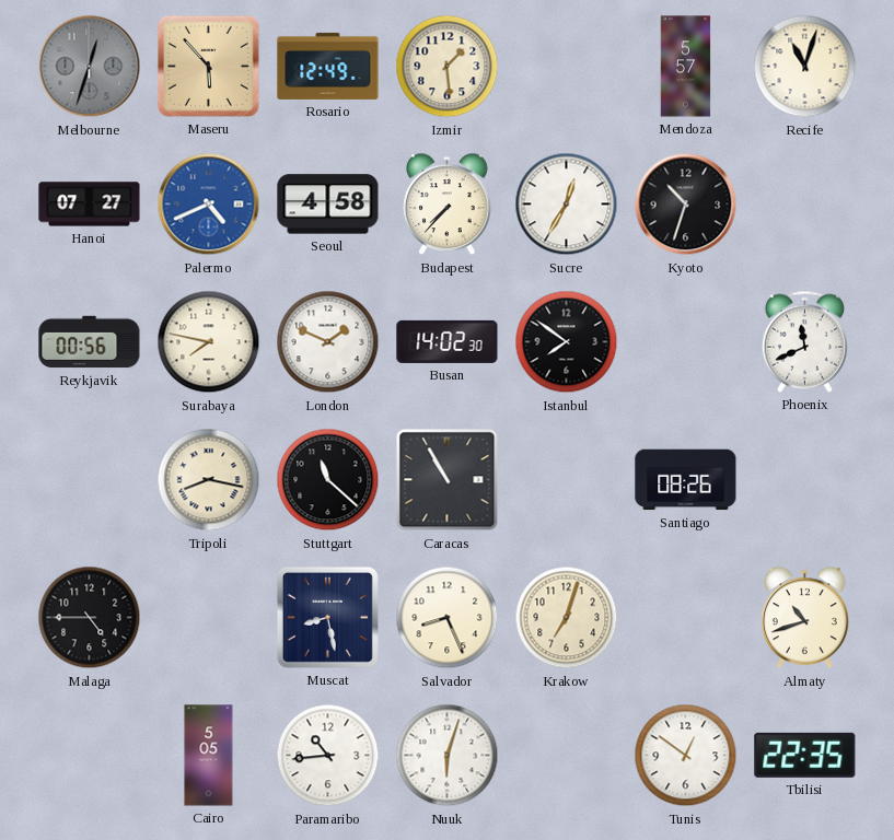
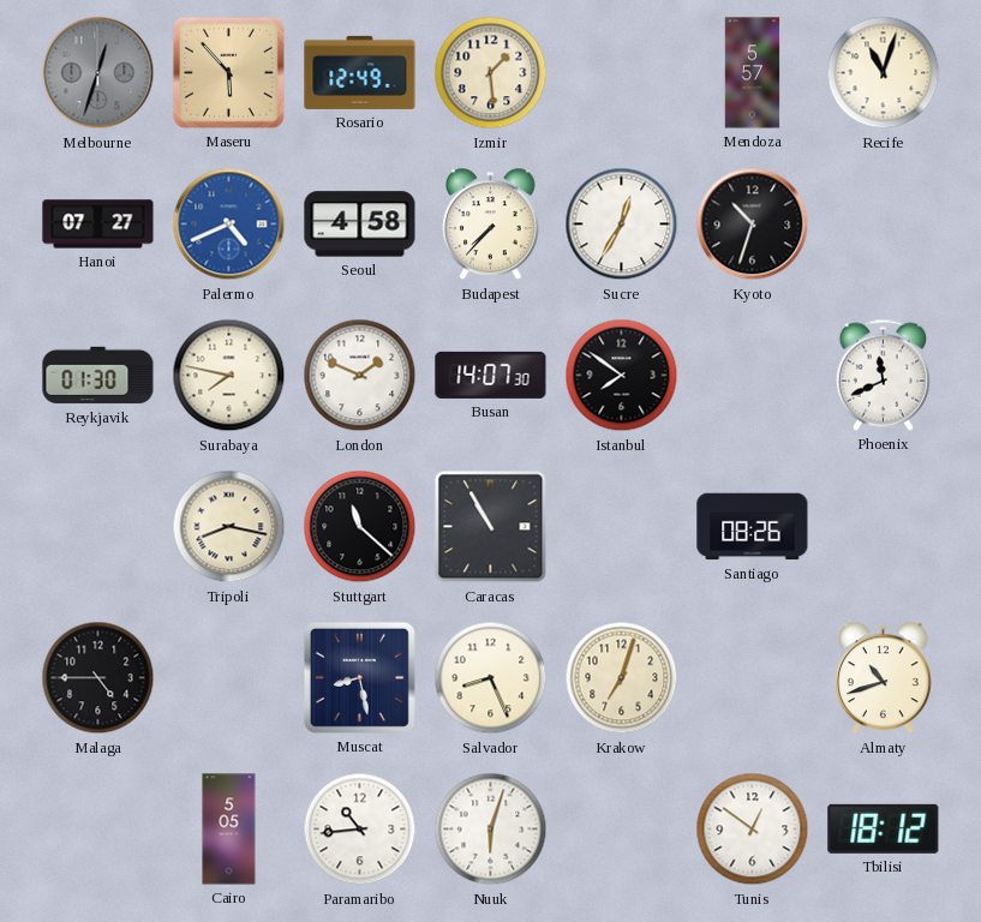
Reykjavik: 00:56 -> 01:30
Busan: 14:02 -> 14:07
Tbilisi: 22:35 -> 18:12
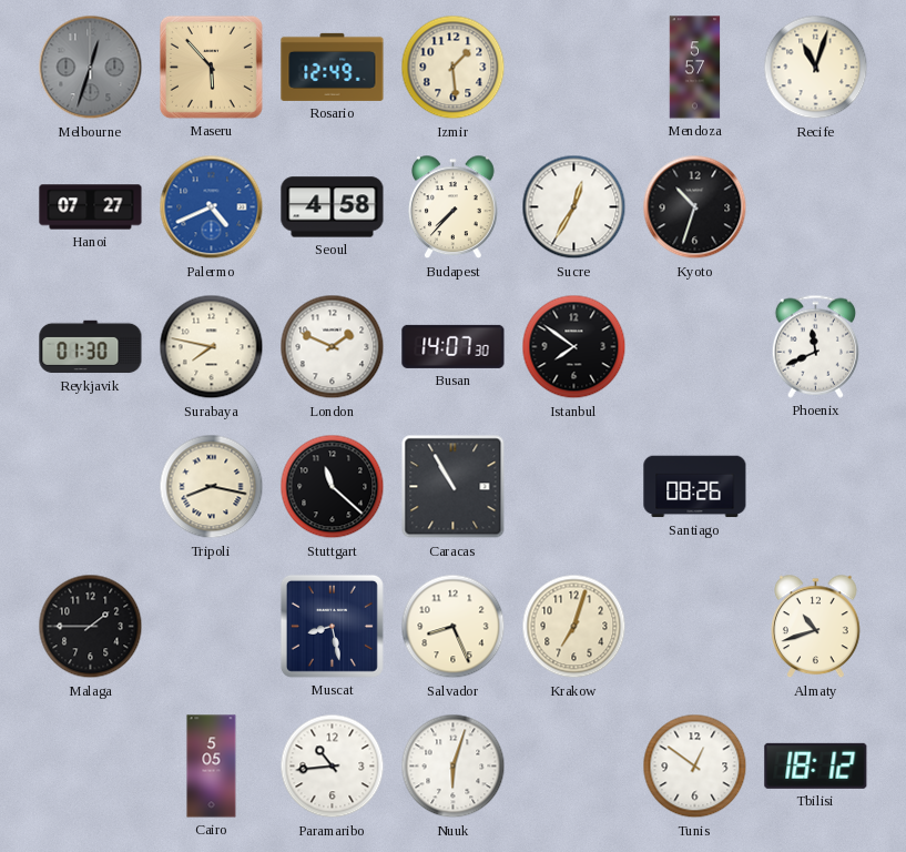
Malaga: 4:45 -> 1:45
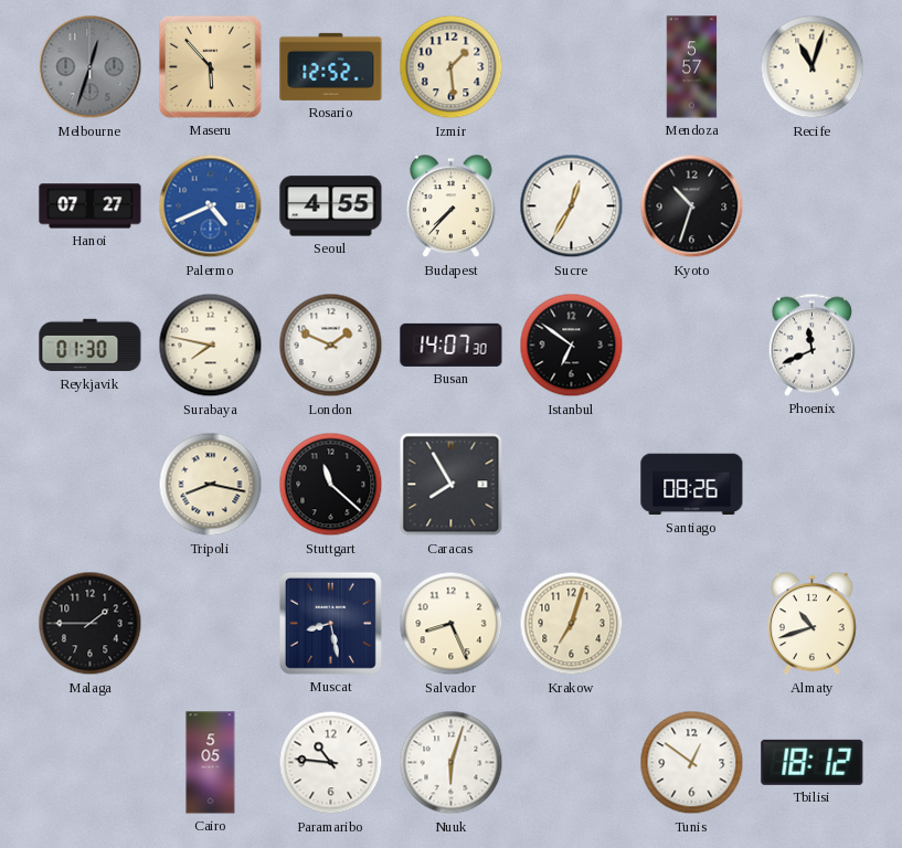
Rosario: 12:49 -> 12:52
Seoul: 4:58 -> 4:55
Istanbul: 7:51 -> 6:51
Caracas: 10:55 -> 7:55
Paramaribo: 10:44 -> 10:46
